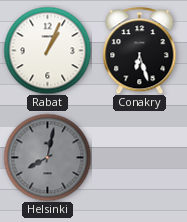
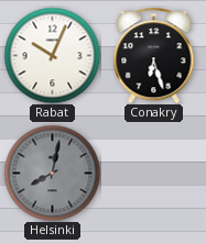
Rabat: 1:04 -> 10:04
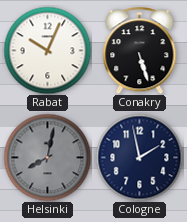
Conakry: 6:27 -> 5:27
Cologne: none -> 1:58
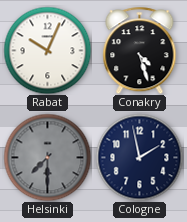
Conakry: 5:27 -> 4:27
Helsinki: 8:02 -> 7:30
